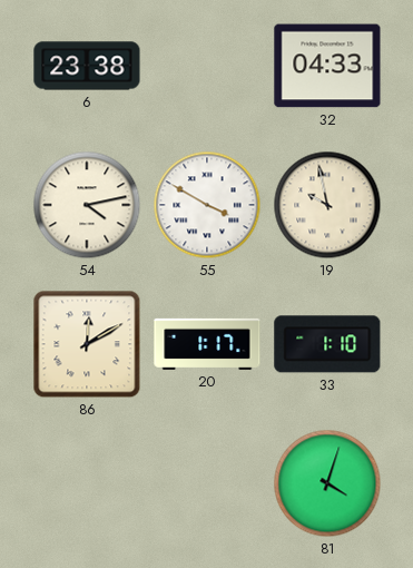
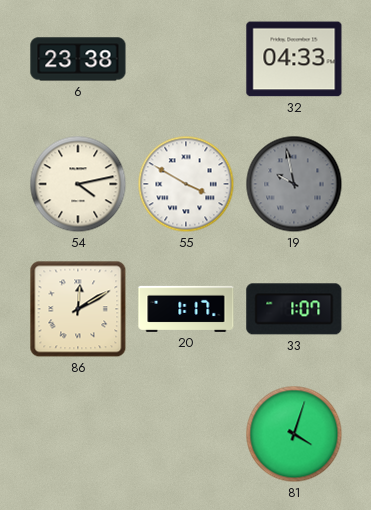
19 dial: cream -> grey
33: 1:10 -> 1:07
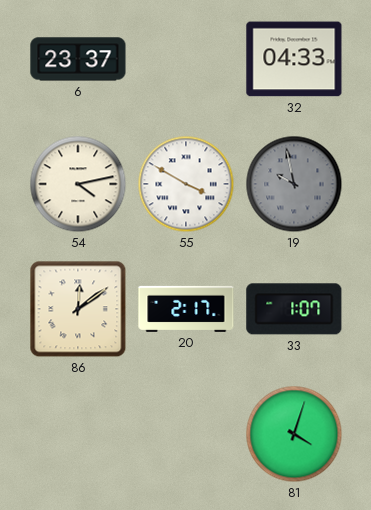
6: 23:38 -> 23:37
86: 12:10 -> 12:09
20: 1:17 -> 2:17
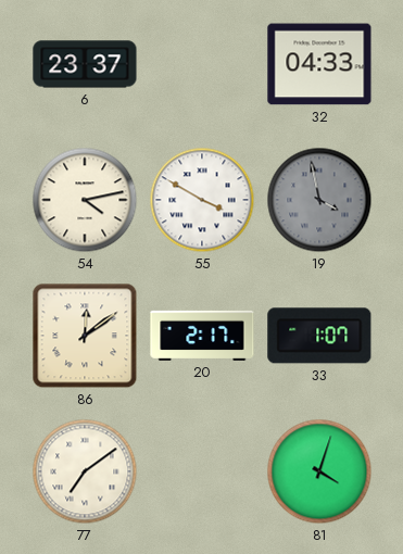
19: 9:58 -> 3:58
77: none -> 7:09
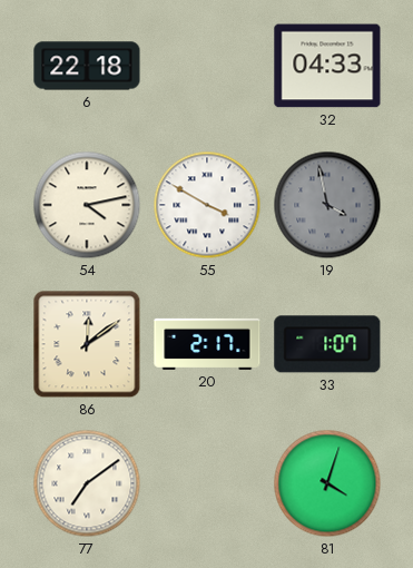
6: 23:37 -> 22:18
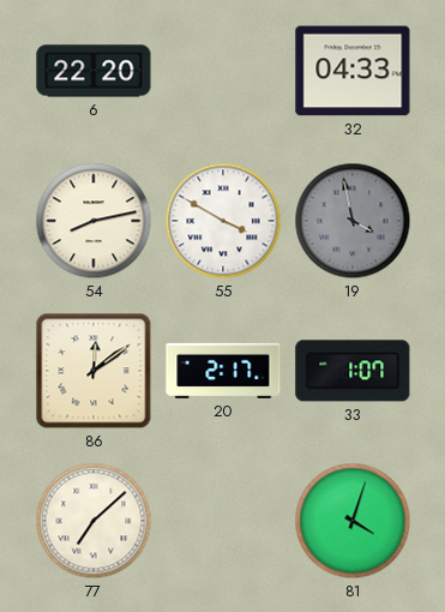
6: 22:18 -> 22:20
54: 4:13 -> 8:13
77: 7:09 -> 7:08
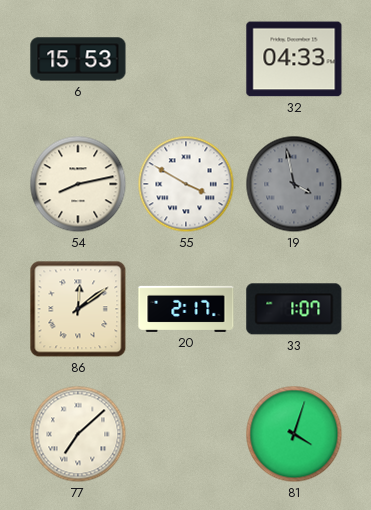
6: 22:20 -> 15:53
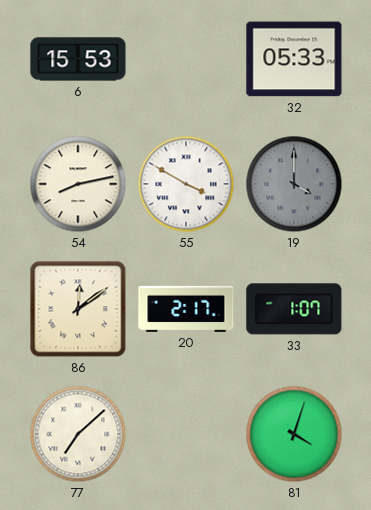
32: 04:33 -> 05:33
19: 3:58 -> 4:00
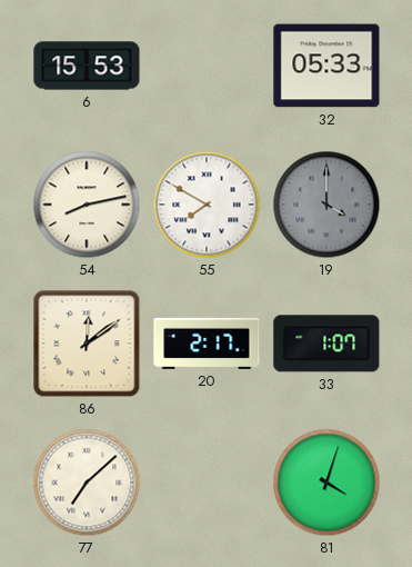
55: 3:50 -> 7:50
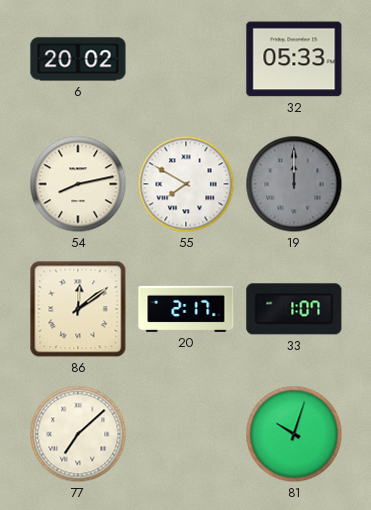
6: 15:53 -> 20:02
19: 4:00 -> 12:00
81: 4:03 -> 10:03
